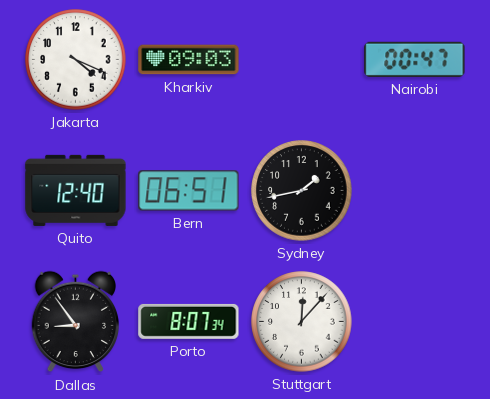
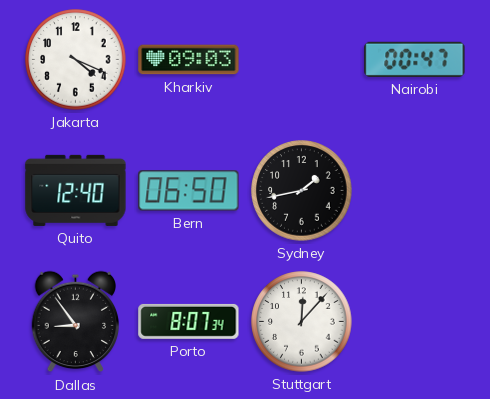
Bern: 06:51 -> 06:50
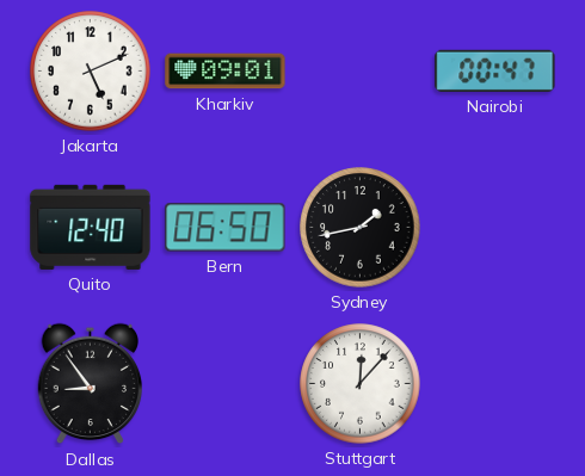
Jakarta: 4:19 -> 5:11
Kharkiv: 09:03 -> 09:01
Porto: 8:07 -> none
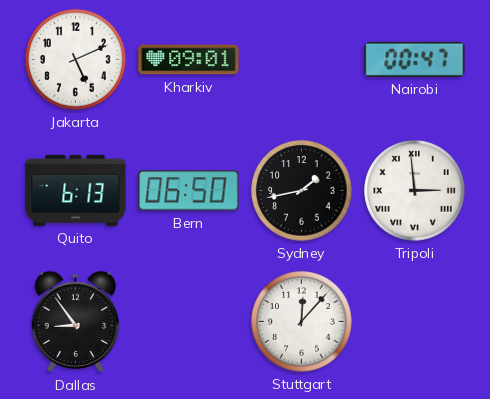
Quito: 12:40 -> 6:13
Tripoli: none -> 2:59
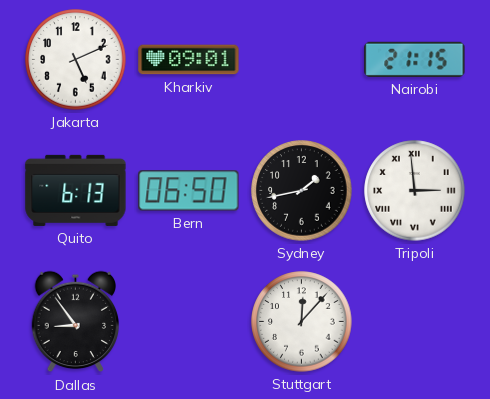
Nairobi: 00:47 -> 21:15
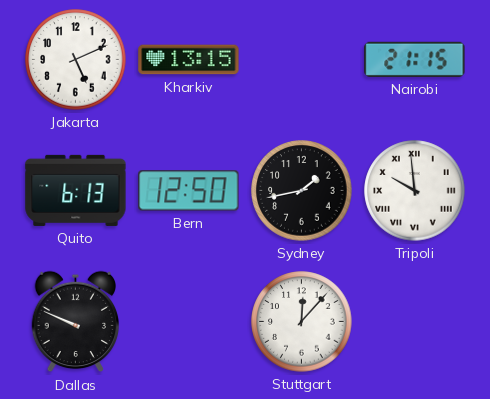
Kharkiv: 09:01 -> 13:15
Bern: 06:50 -> 12:50
Tripoli: 2:59 -> 9:59
Dallas: 8:54 -> 9:49
